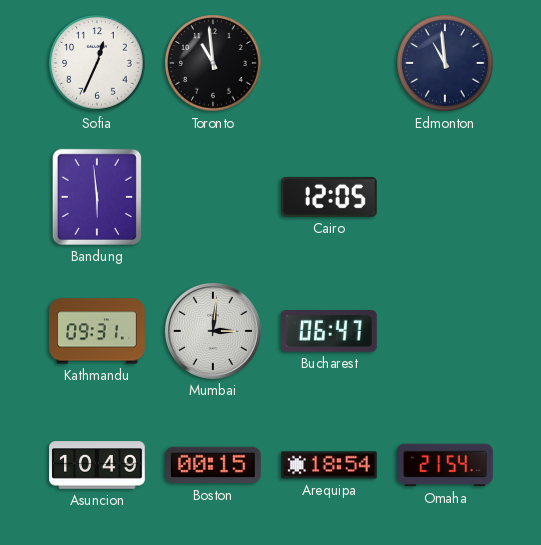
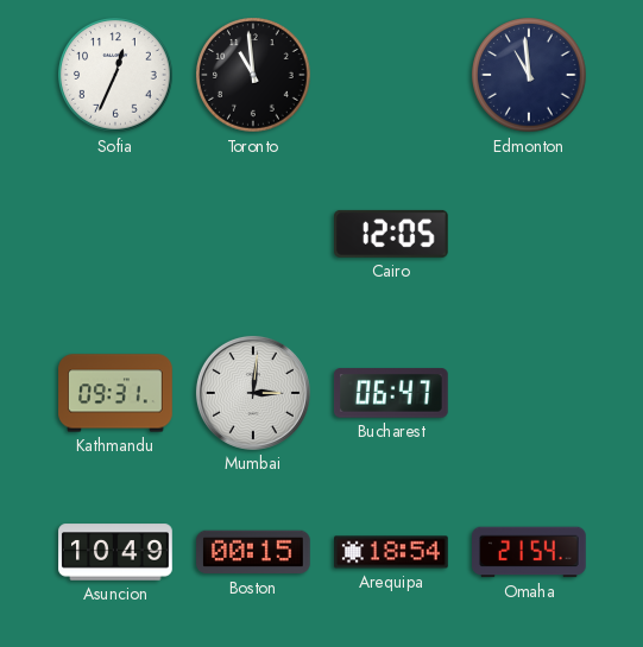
Bandung: 5:59 -> none
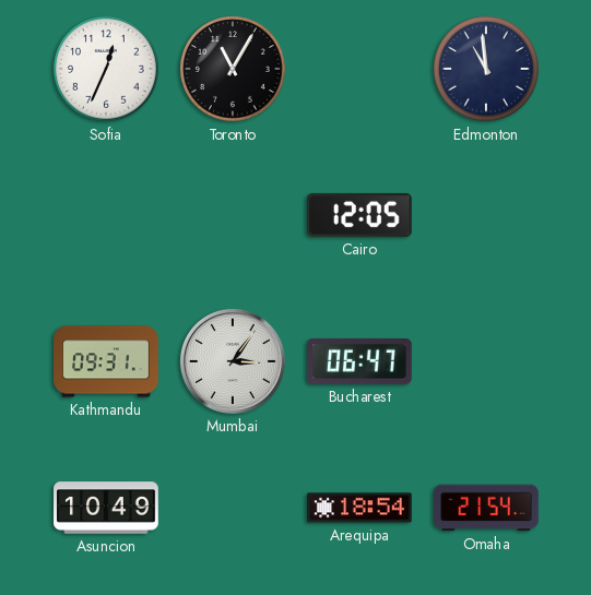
Toronto: 10:59 -> 11:05
Mumbai: 3:01 -> 3:06
Boston: 00:15 -> none
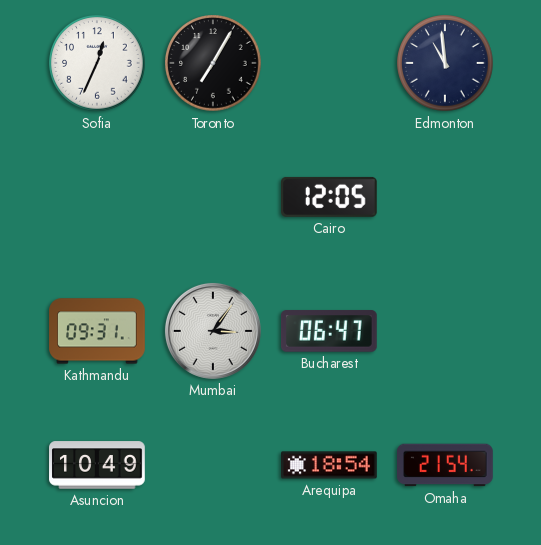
Toronto: 11:05 -> 7:05
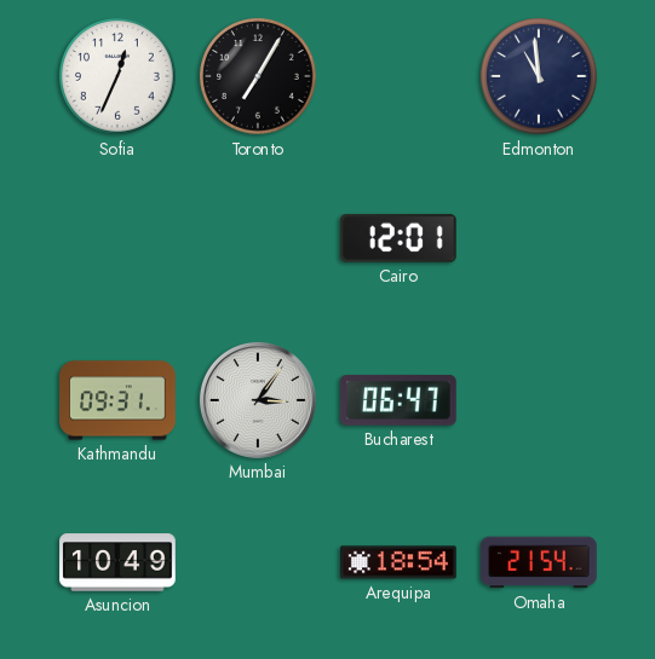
Cairo: 12:05 -> 12:01
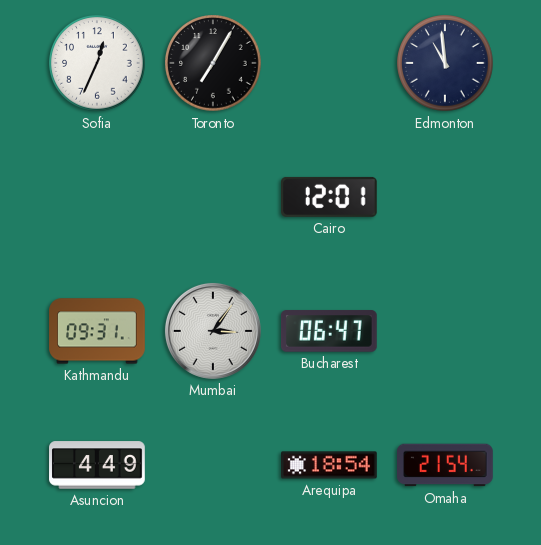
Asuncion: 10:49 -> 4:49
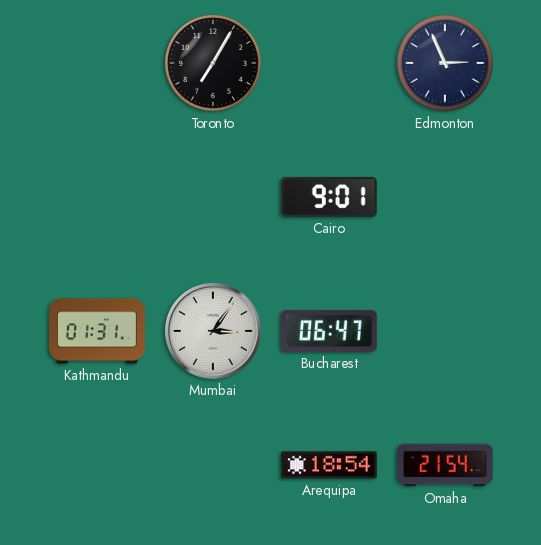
Sofia: 12:34 -> none
Edmonton: 10:59 -> 2:56
Cairo: 12:01 -> 9:01
Kathmandu: 09:31 -> 01:31
Asuncion: 4:49 -> none
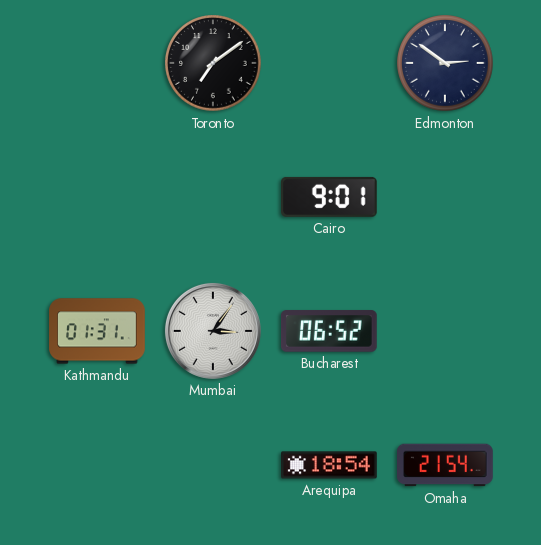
Toronto: 7:05 -> 7:09
Edmonton: 2:56 -> 2:51
Bucharest: 06:47 -> 06:52
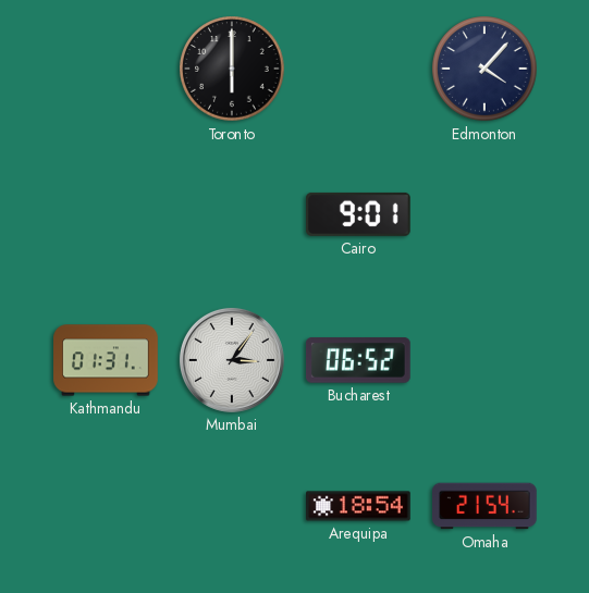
Toronto: 7:09 -> 6:00
Edmonton: 2:51 -> 4:07
